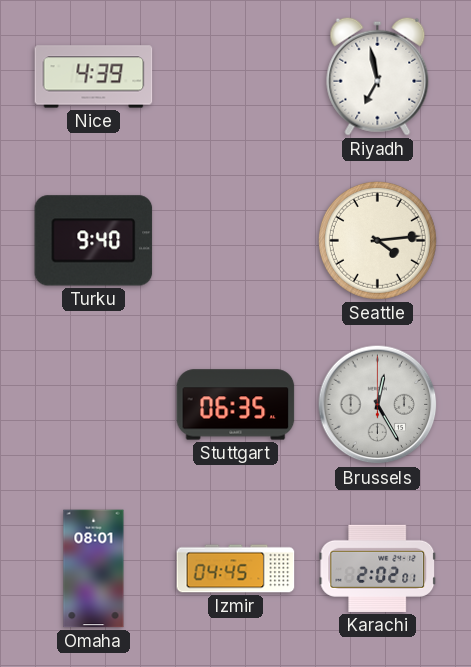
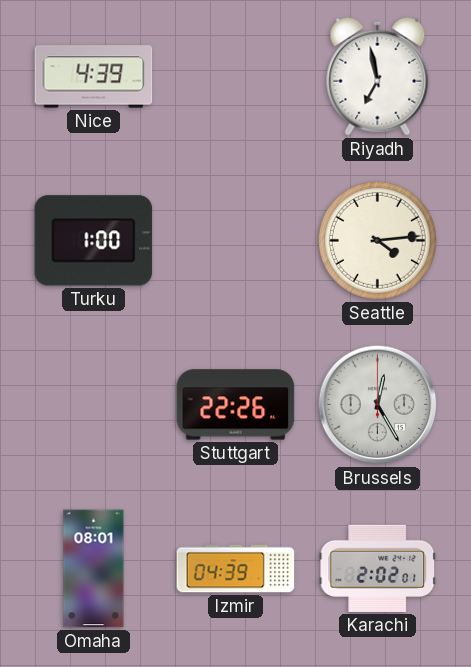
Turku: 9:40 -> 1:00
Stuttgart: 06:35 -> 22:26
Izmir: 04:45 -> 04:39
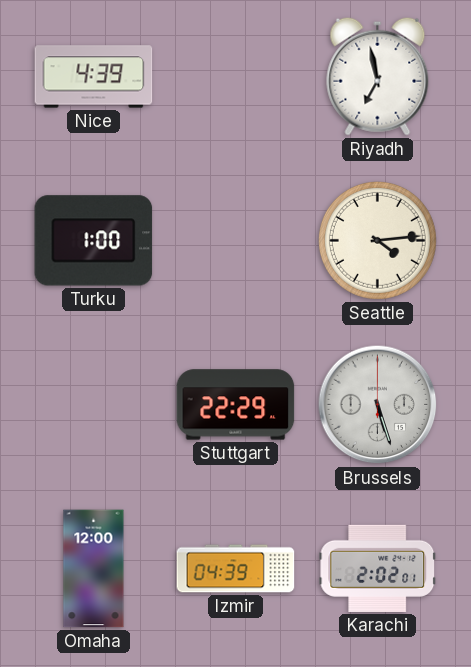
Stuttgart: 22:26 -> 22:29
Brussels: 12:25 -> 5:27
Omaha: 08:01 -> 12:00
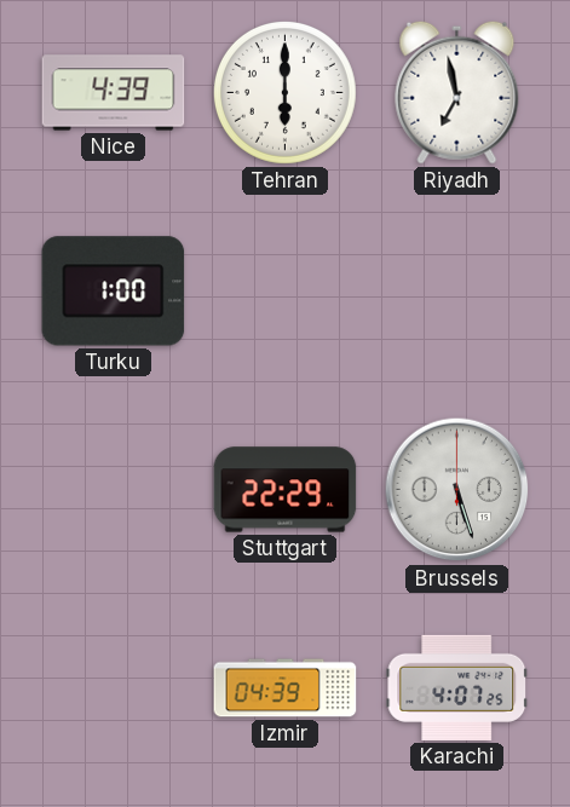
Tehran: none -> 6:00
Seattle: 4:14 -> none
Omaha: 12:00 -> none
Karachi: 2:02 -> 4:07
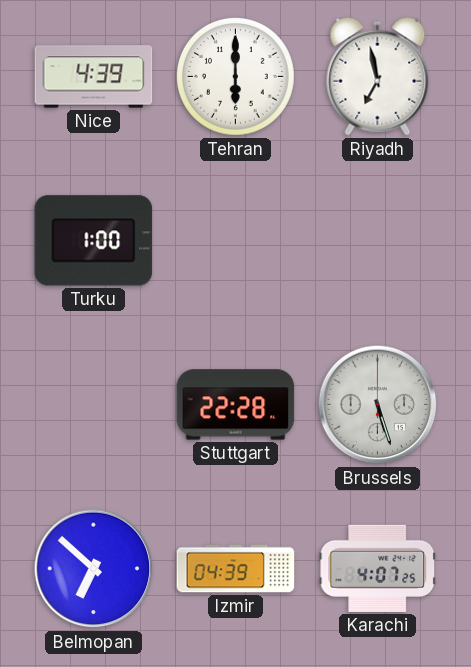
Stuttgart: 22:29 -> 22:28
Belmopan: none -> 6:52
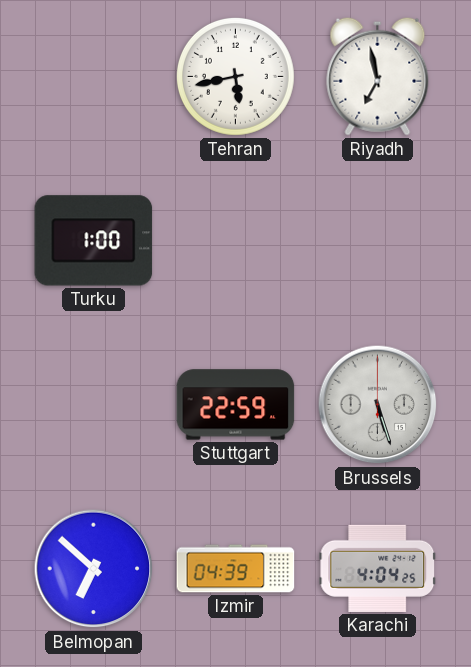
Nice: 4:39 -> none
Tehran: 6:00 -> 5:43
Stuttgart: 22:28 -> 22:59
Karachi: 4:07 -> 4:04
